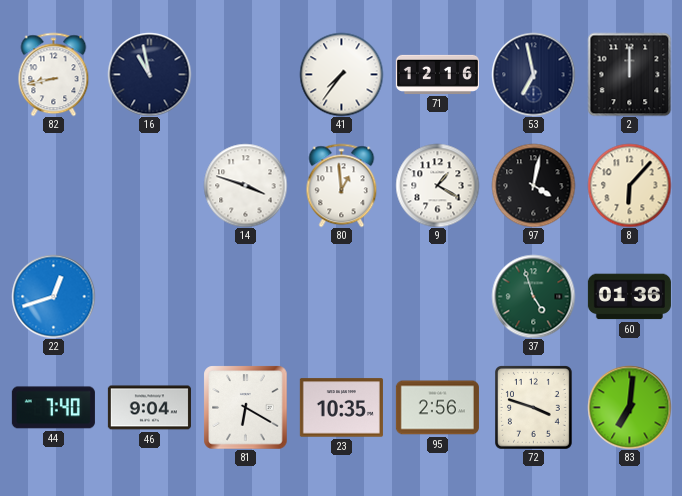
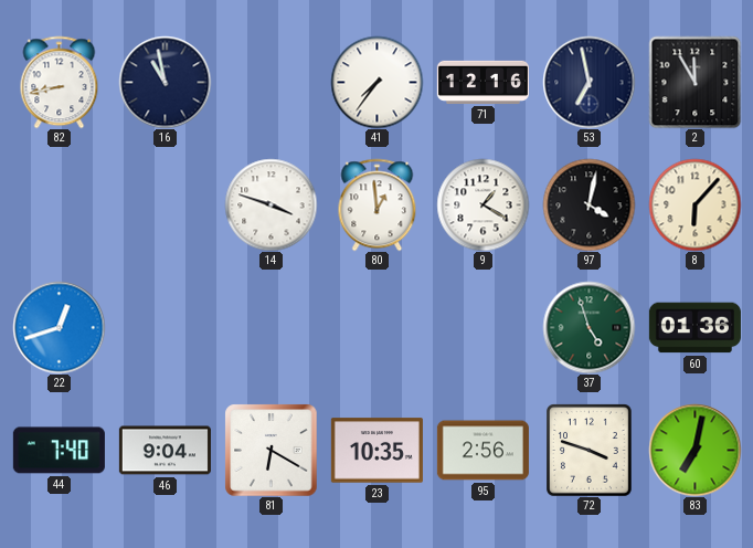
2: 12:00 -> 11:55
83: 7:01 -> 7:02
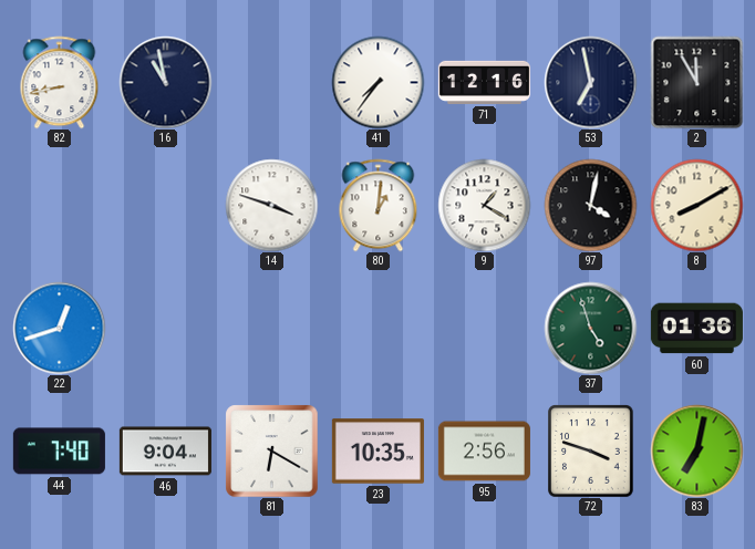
80: 12:59 -> 1:01
8: 6:07 -> 8:10
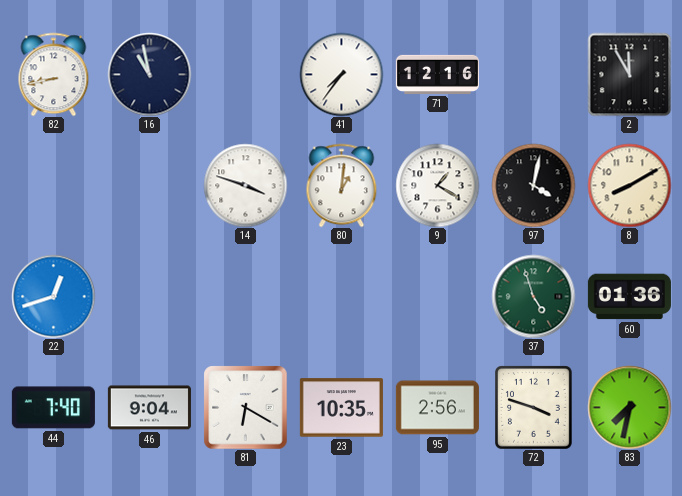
53: 6:58 -> none
83: 7:02 -> 7:32
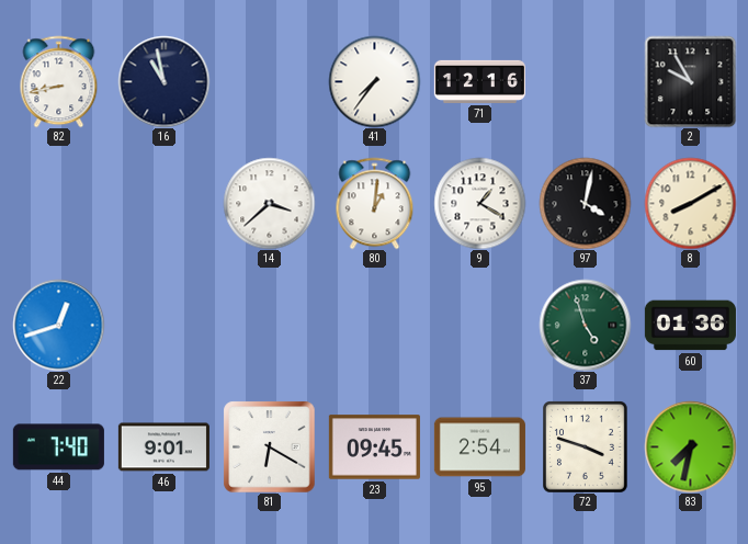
2: 11:55 -> 9:55
14: 3:48 -> 3:38
46: 9:04 -> 9:01
23: 10:35 -> 09:45
95: 2:56 -> 2:54
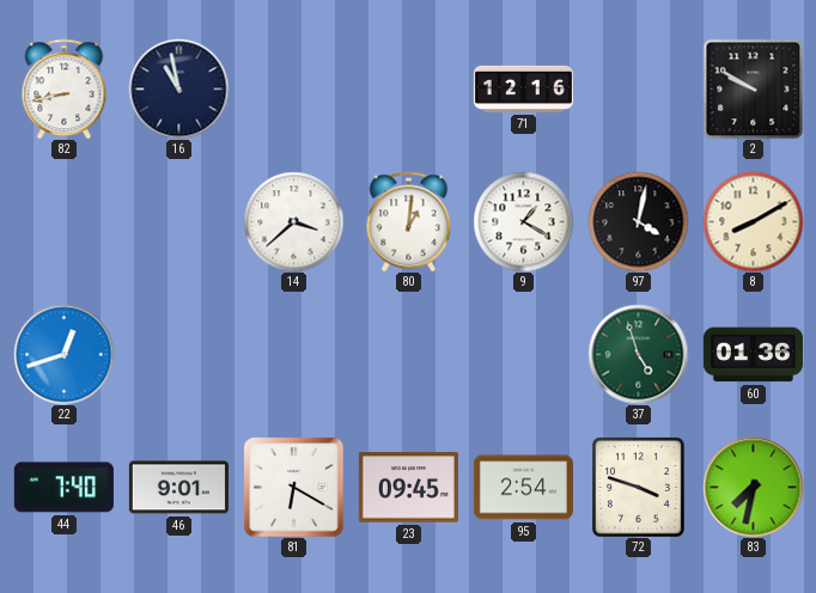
41: 7:36 -> none
2: 9:55 -> 9:50
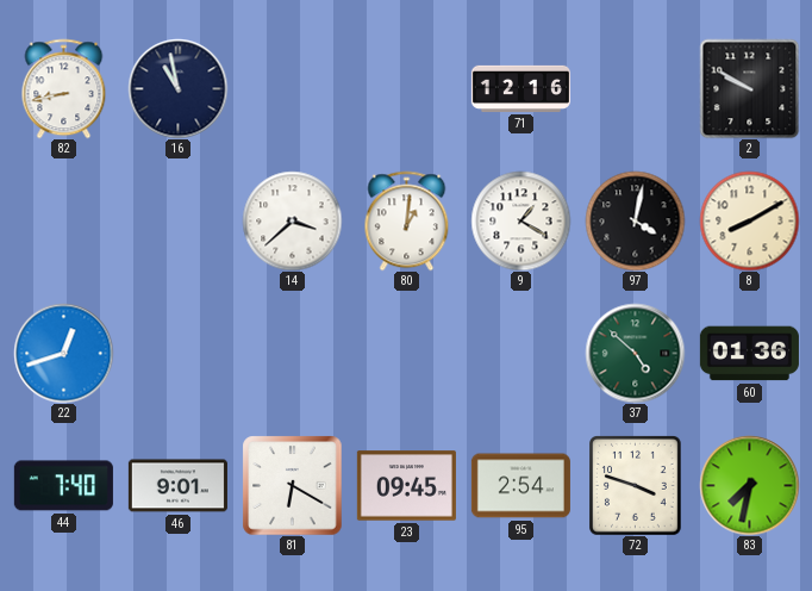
37: 4:57 -> 4:52
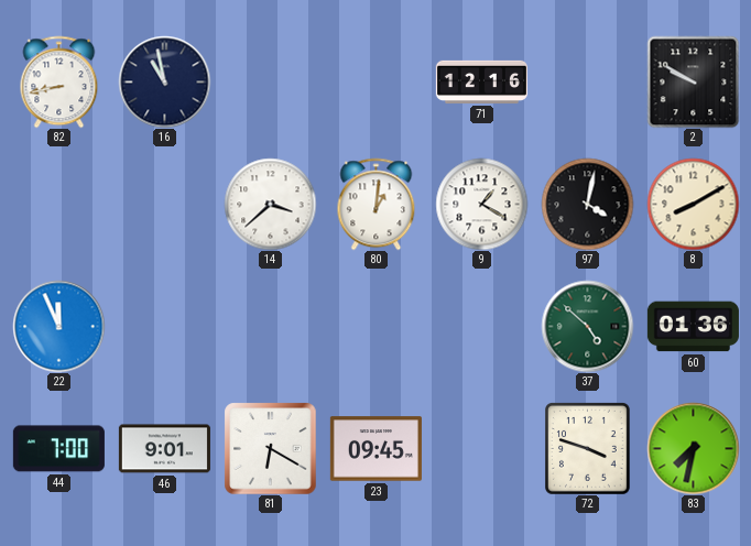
22: 12:42 -> 11:56
44: 7:40 -> 7:00
95: 2:54 -> none
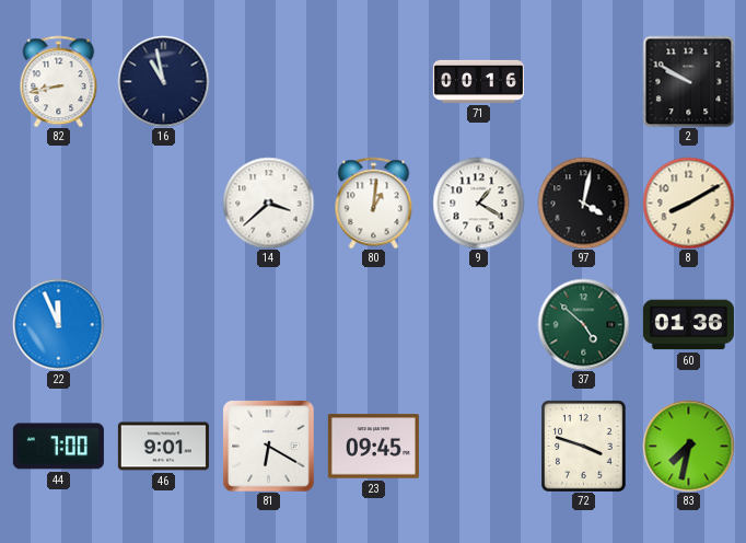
71: 12:16 -> 00:16
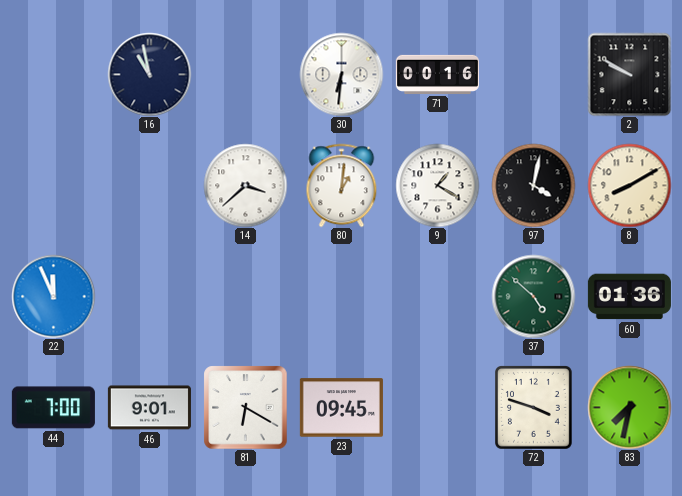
82: 8:43 -> none
30: none -> 6:31
